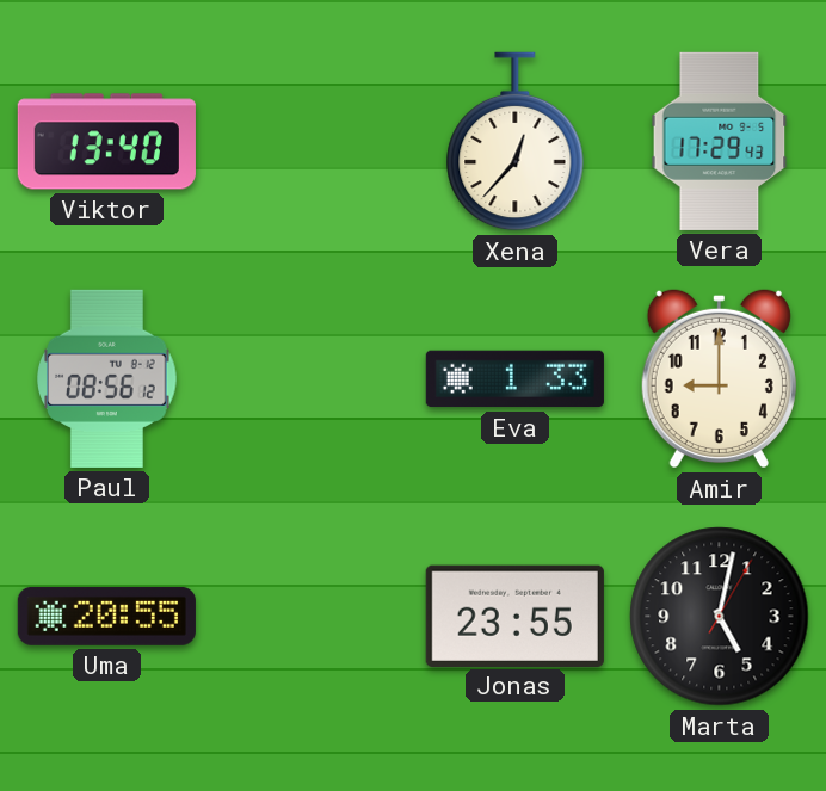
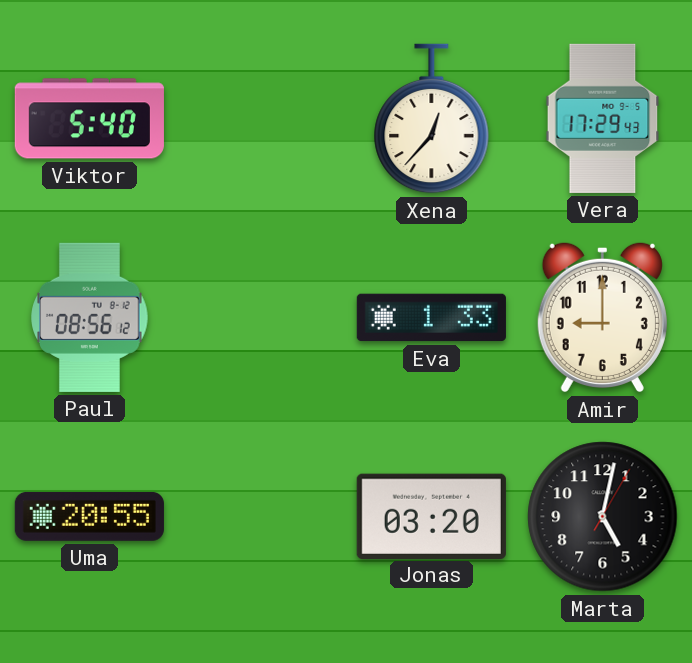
Viktor: 13:40 -> 5:40
Jonas: 23:55 -> 03:20
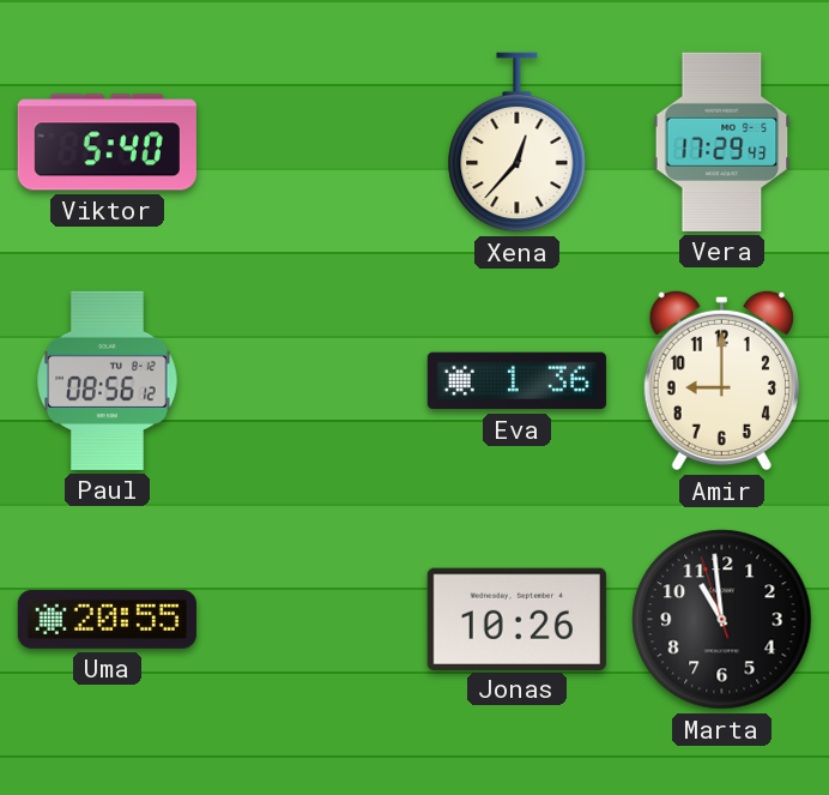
Eva: 1:33 -> 1:36
Jonas: 03:20 -> 10:26
Marta: 5:02 -> 10:58
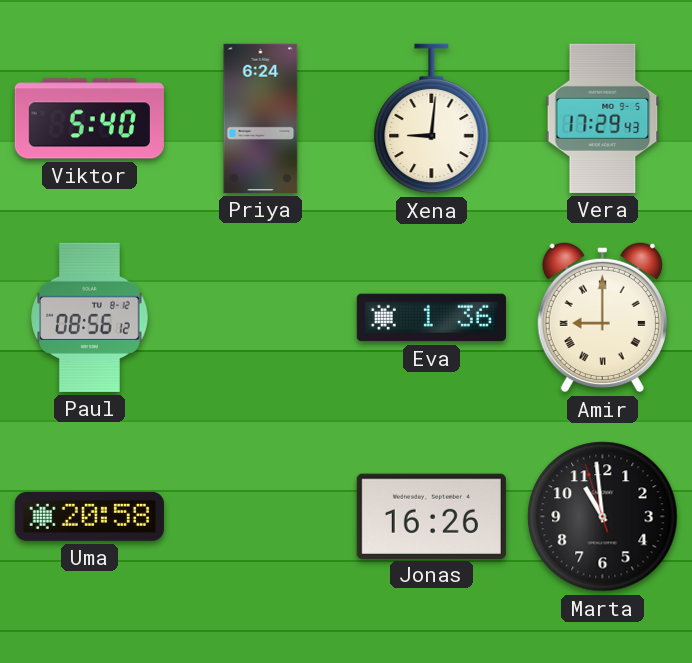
Priya: none -> 6:24
Xena: 12:37 -> 9:01
Amir numerals: Arabic -> Roman
Uma: 20:55 -> 20:58
Jonas: 10:26 -> 16:26
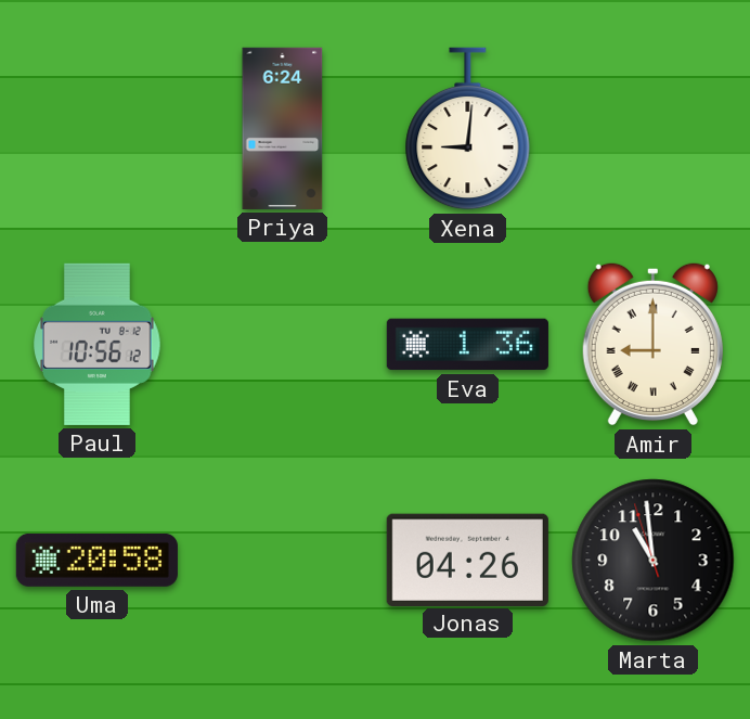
Viktor: 5:40 -> none
Vera: 17:29 -> none
Paul: 08:56 -> 10:56
Jonas: 16:26 -> 04:26
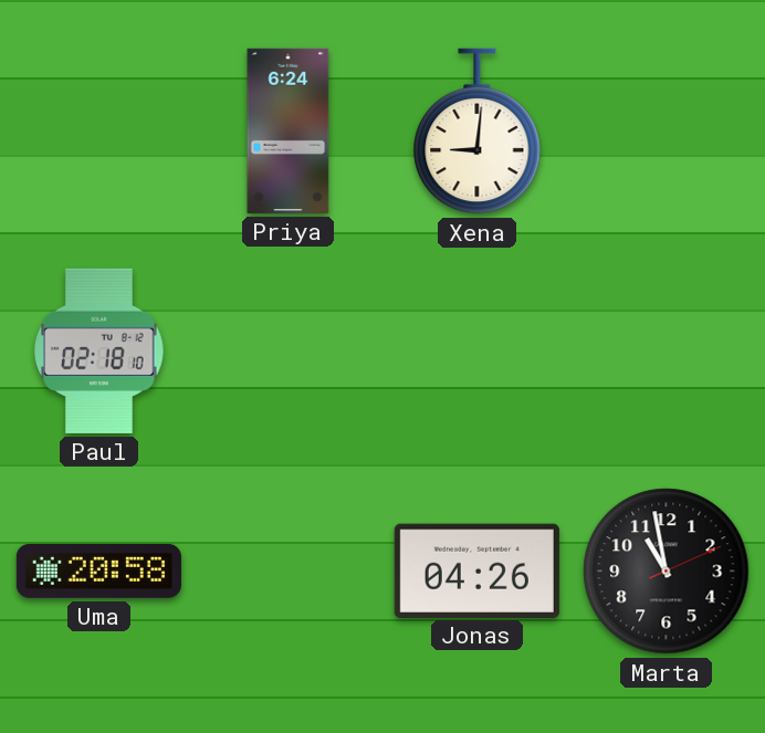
Paul: 10:56 -> 02:18
Eva: 1:36 -> none
Amir: 9:00 -> none
Marta: 10:58:57 -> 10:58:11
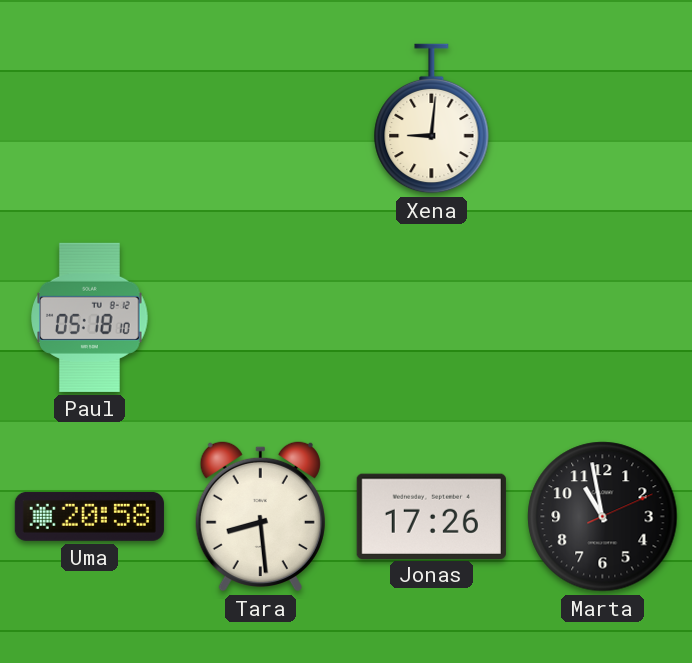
Priya: 6:24 -> none
Paul: 02:18 -> 05:18
Tara: none -> 8:29
Jonas: 04:26 -> 17:26
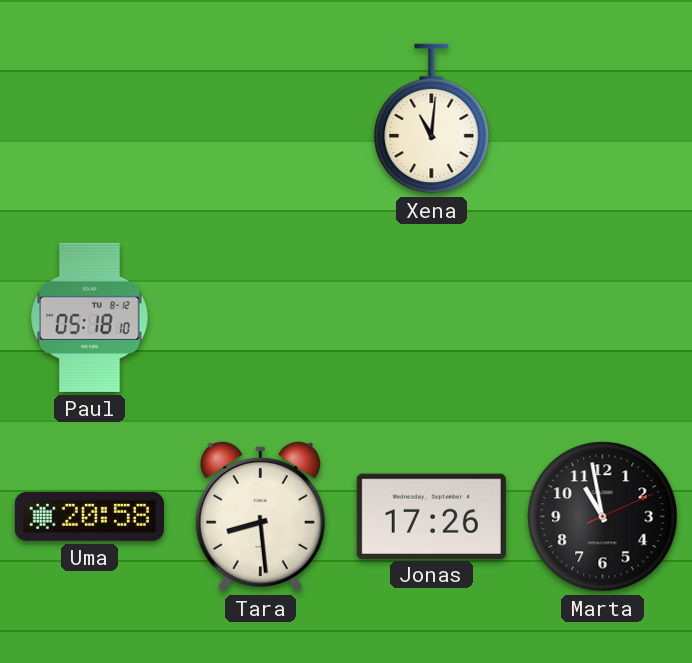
Xena: 9:01 -> 11:01
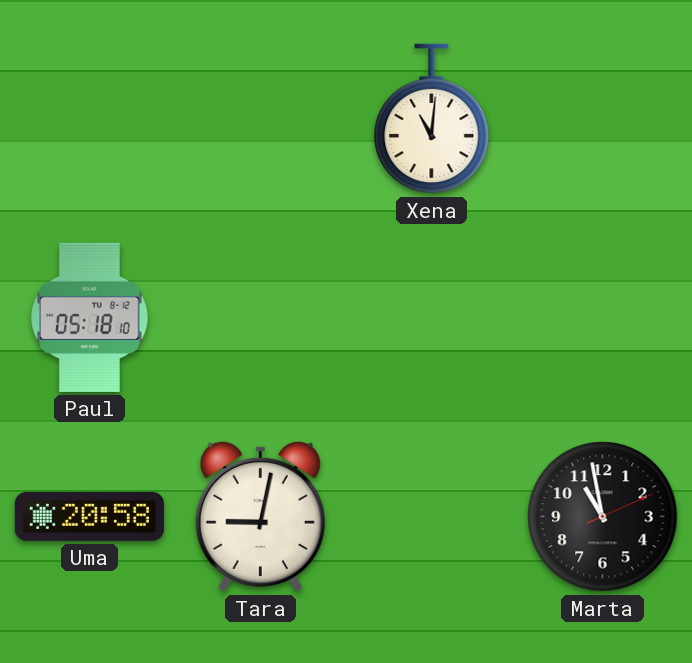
Tara: 8:29 -> 9:02
Jonas: 17:26 -> none
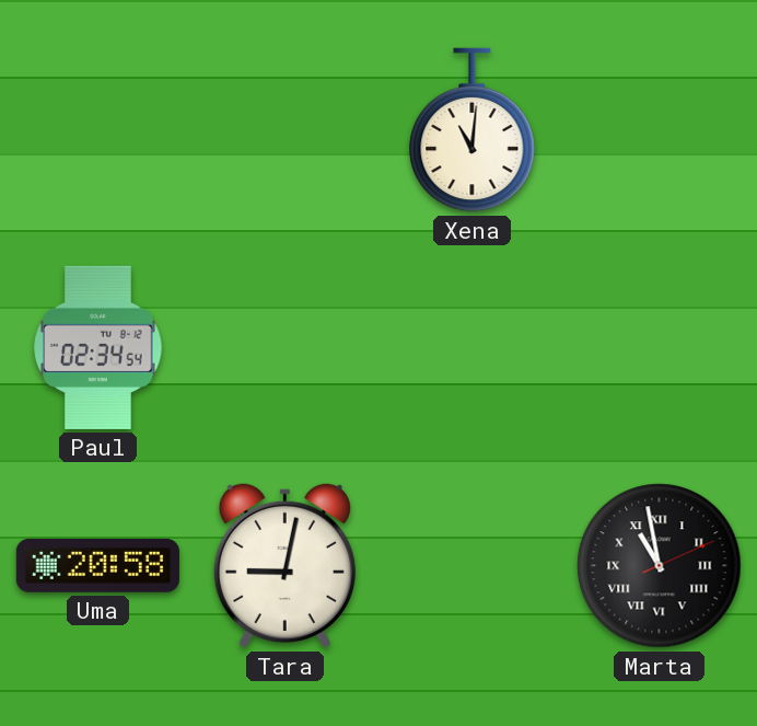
Paul: 05:18 -> 02:34
Marta numerals: Arabic -> Roman
